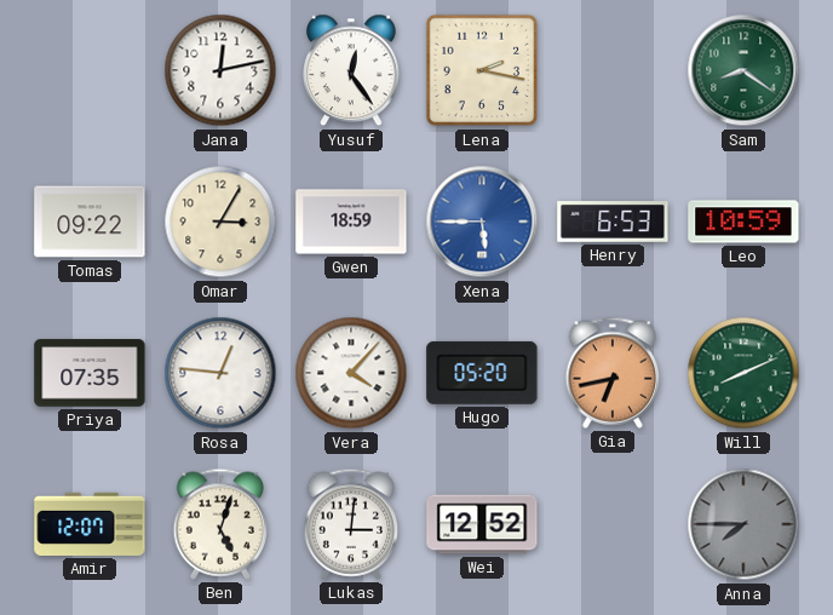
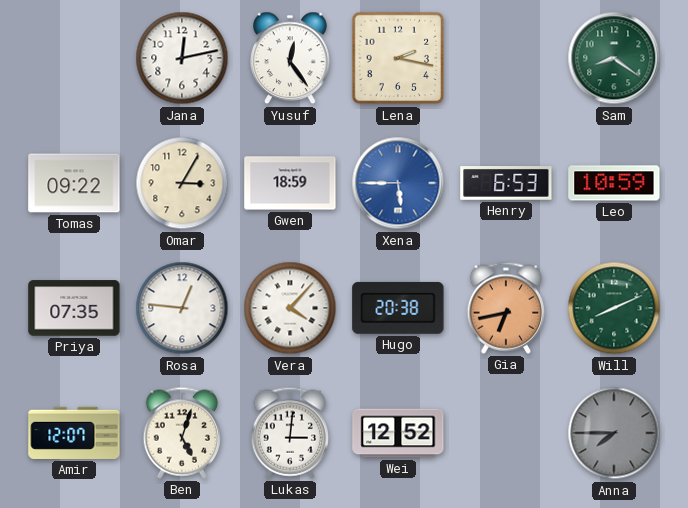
Hugo: 05:20 -> 20:38
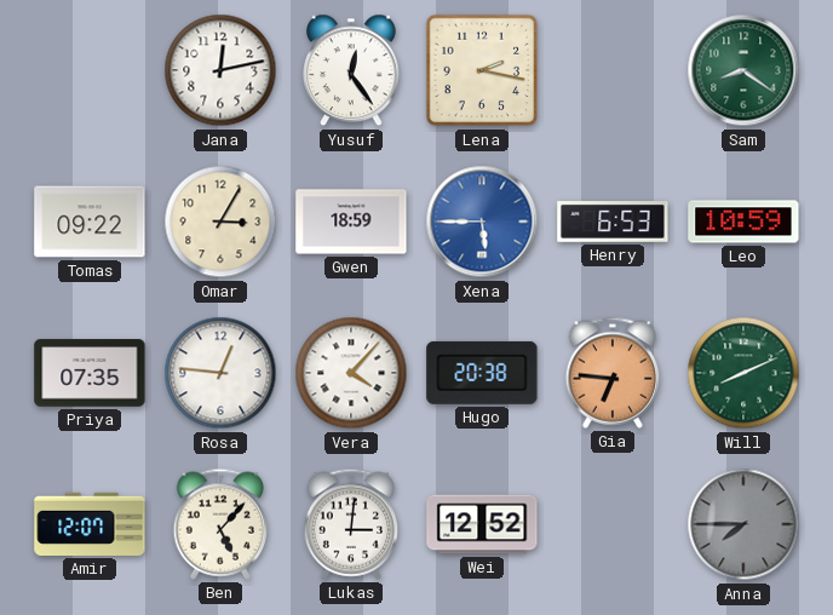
Gia: 6:43 -> 6:46
Ben: 5:03 -> 5:07
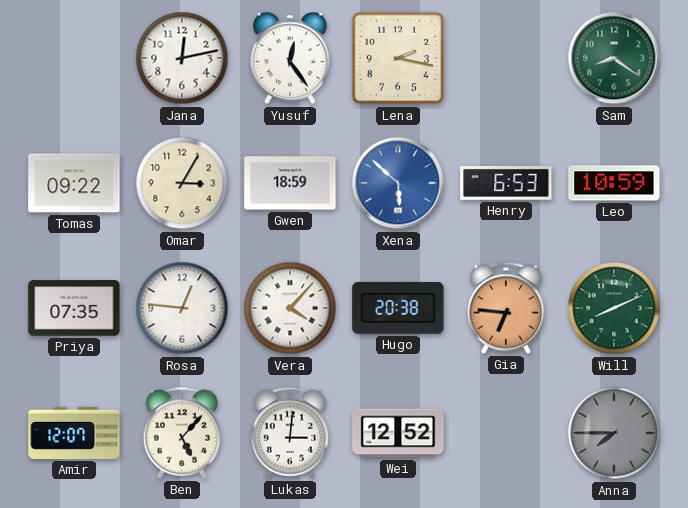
Xena: 5:45 -> 5:52
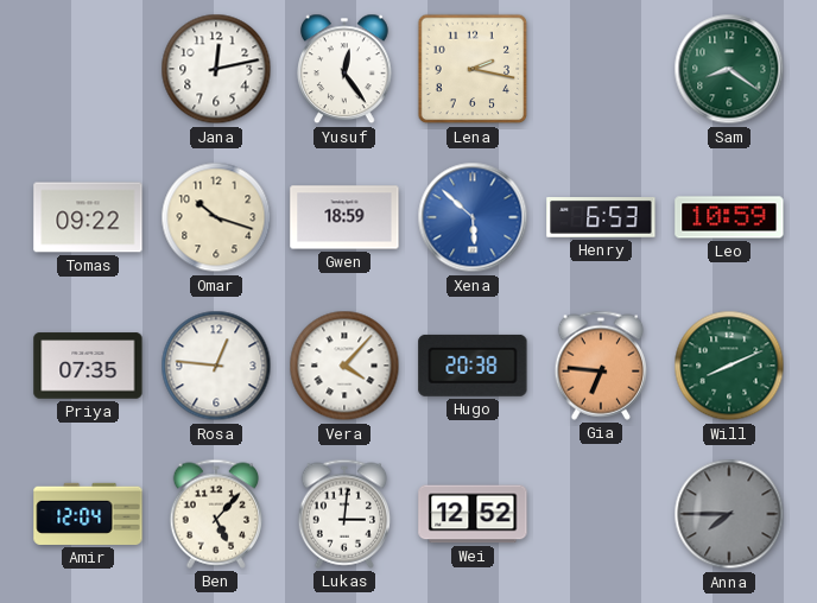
Omar: 3:05 -> 10:18
Amir: 12:07 -> 12:04
